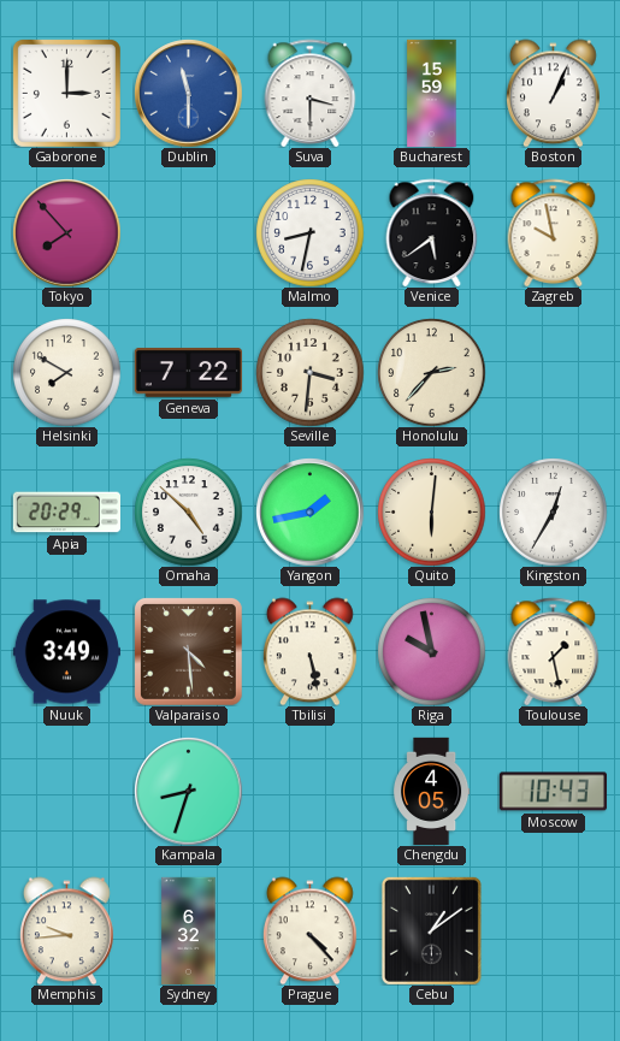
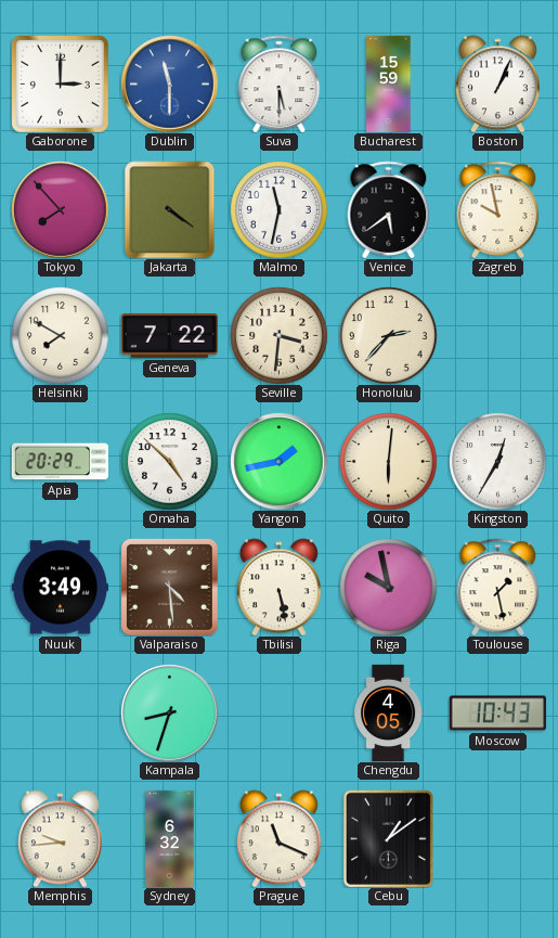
Suva: 3:30 -> 5:30
Jakarta: none -> 4:21
Malmo: 8:32 -> 11:32
Prague: 4:23 -> 11:19
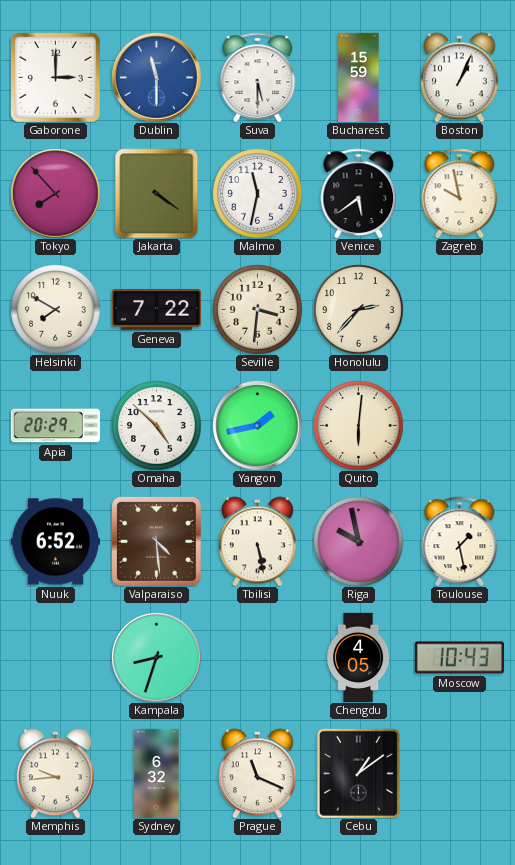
Kingston: 12:35 -> none
Nuuk: 3:49 -> 6:52
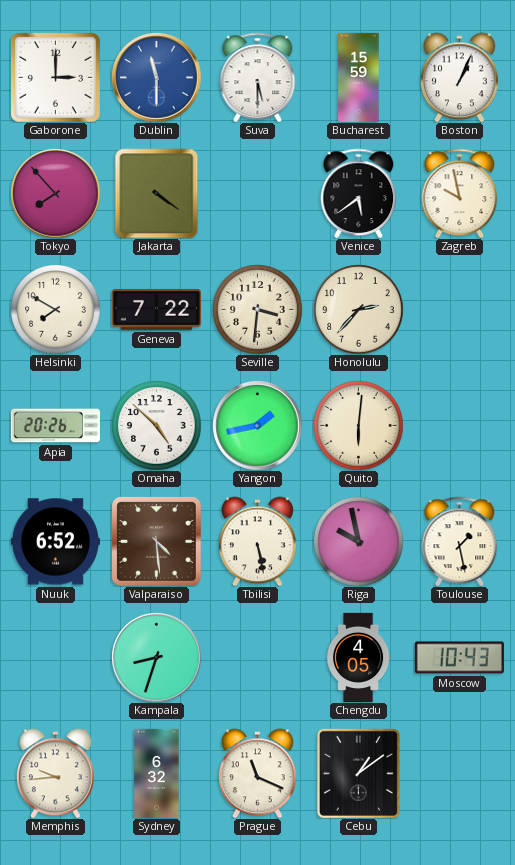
Malmo: 11:32 -> none
Apia: 20:29 -> 20:26
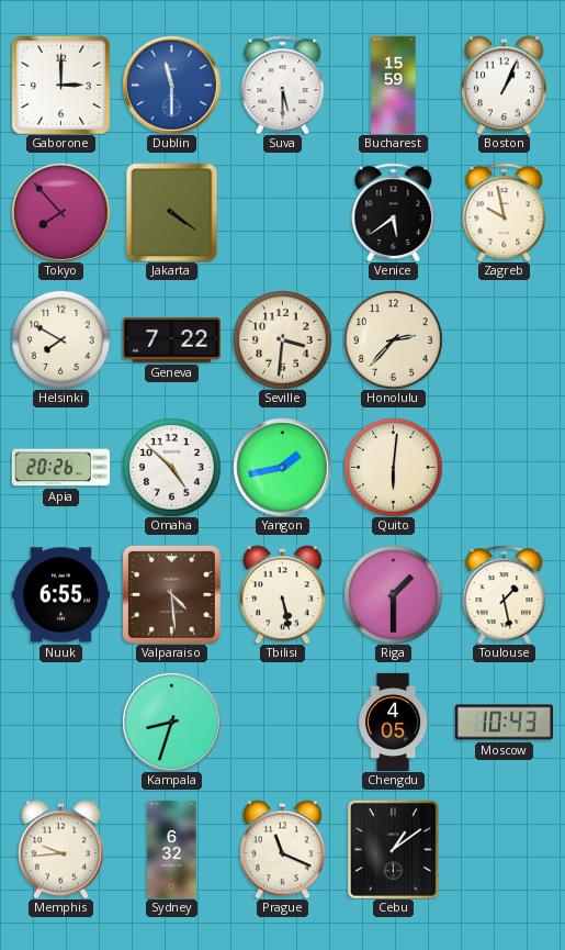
Nuuk: 6:52 -> 6:55
Riga: 9:58 -> 1:30
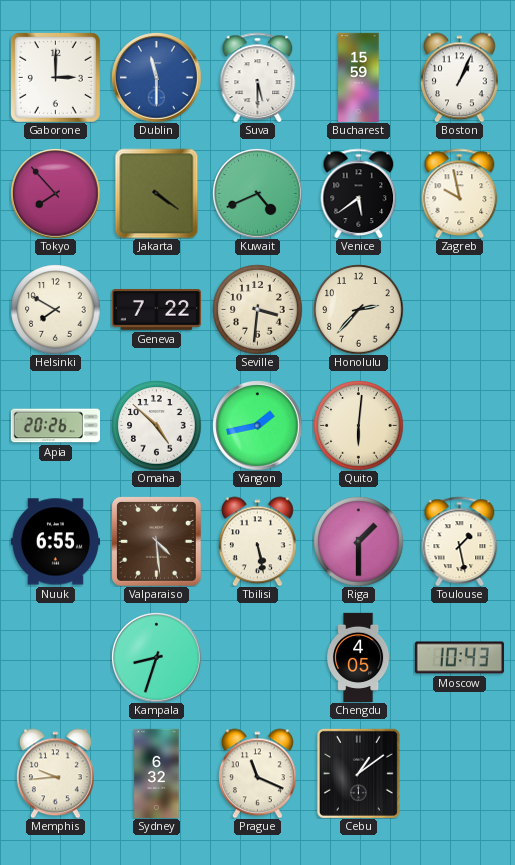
Kuwait: none -> 4:41
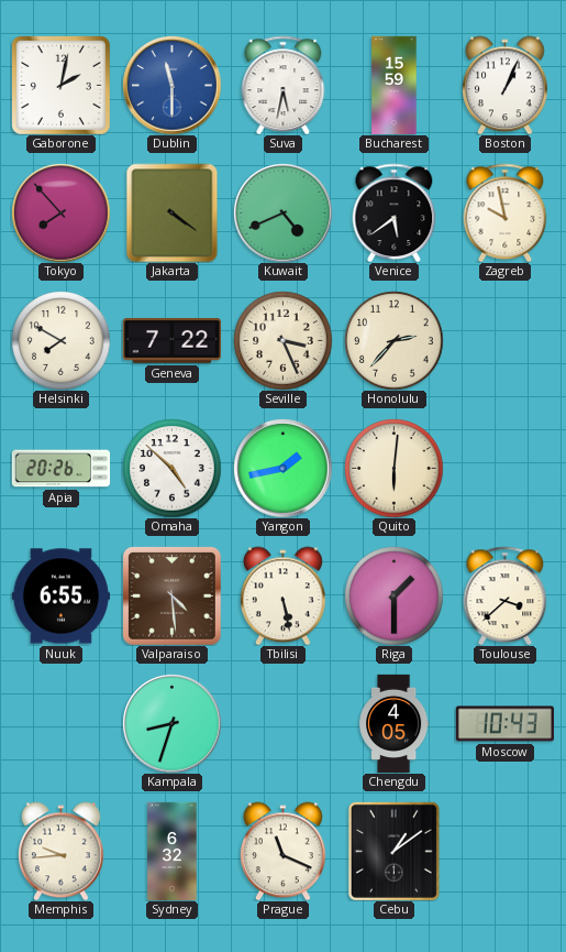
Gaborone: 3:00 -> 2:02
Suva: 5:30 -> 5:32
Seville: 3:31 -> 3:26
Toulouse: 1:28 -> 3:38
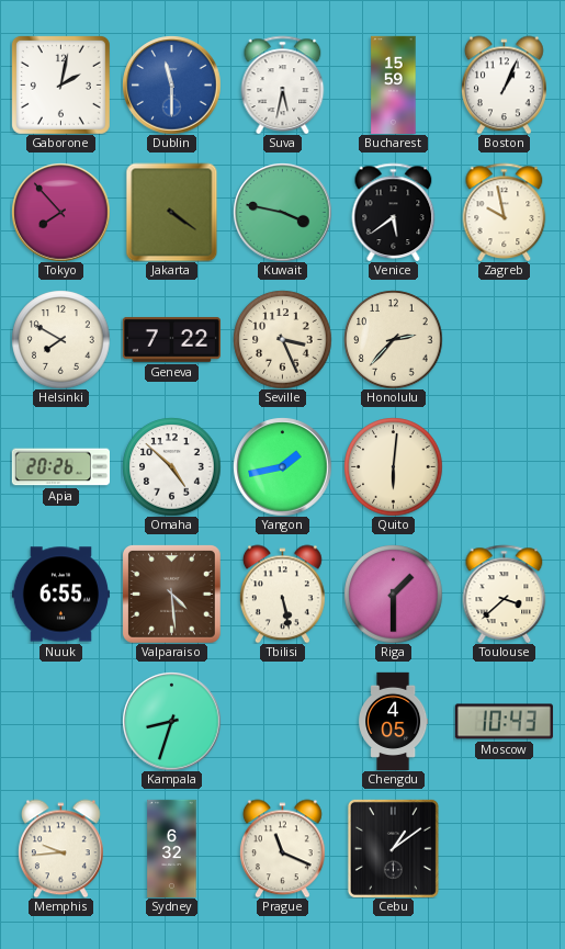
Kuwait: 4:41 -> 3:47
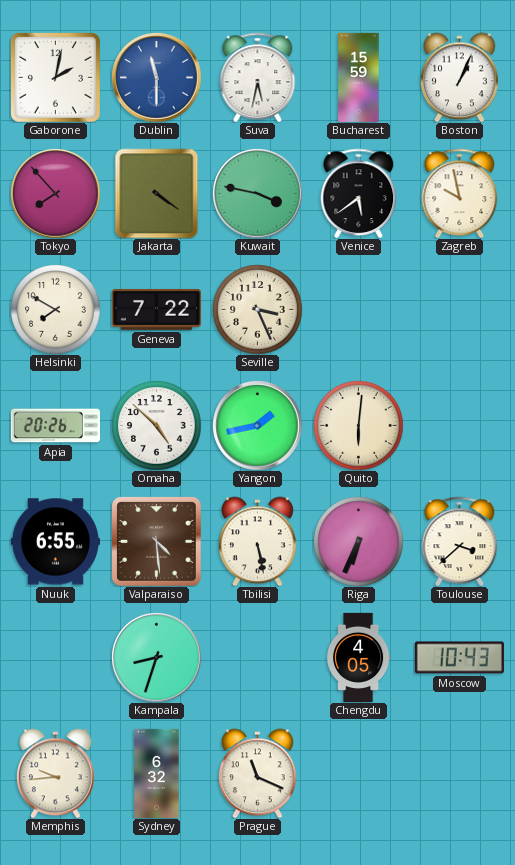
Honolulu: 2:37 -> none
Riga: 1:30 -> 6:34
Cebu: 1:09 -> none
